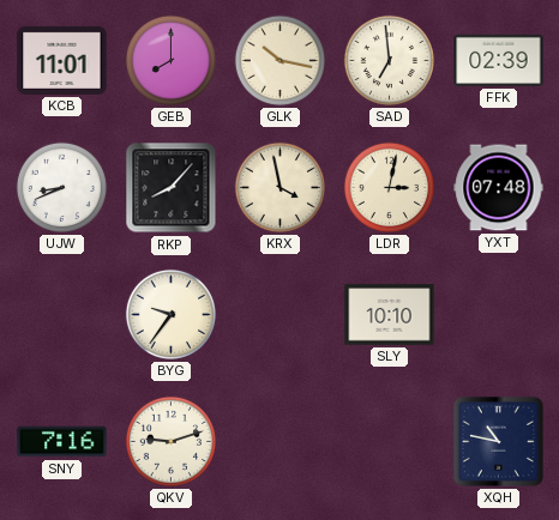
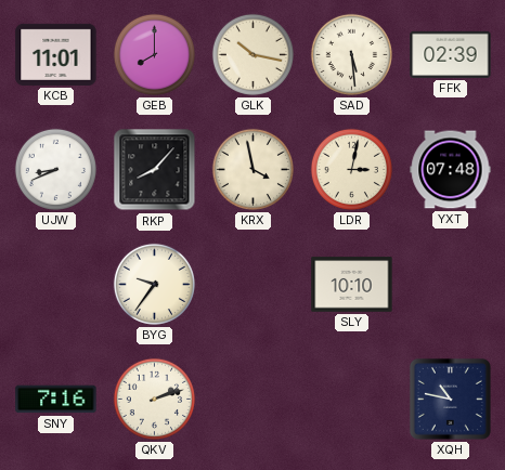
SAD: 6:59 -> 5:29
QKV: 9:12 -> 2:12
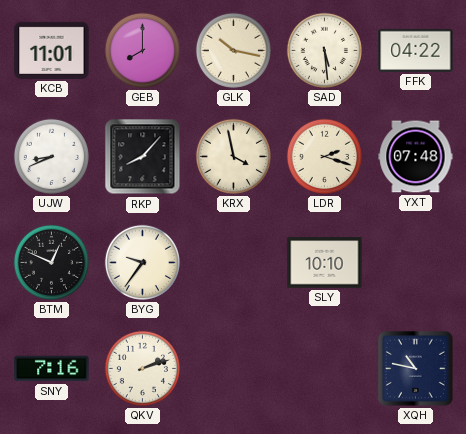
FFK: 02:39 -> 04:22
LDR: 3:02 -> 2:18
BTM: none -> 12:49
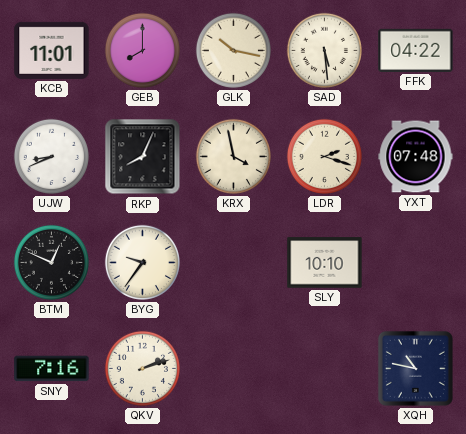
RKP: 8:07 -> 8:04
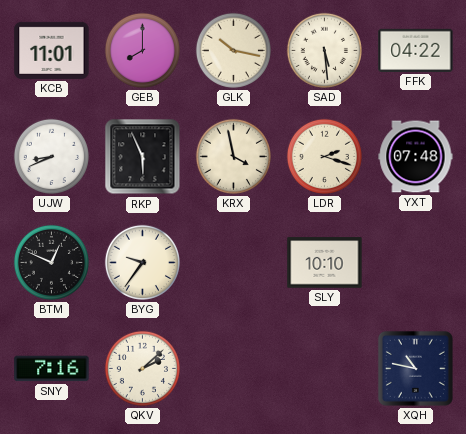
RKP: 8:04 -> 5:56
QKV: 2:12 -> 2:08
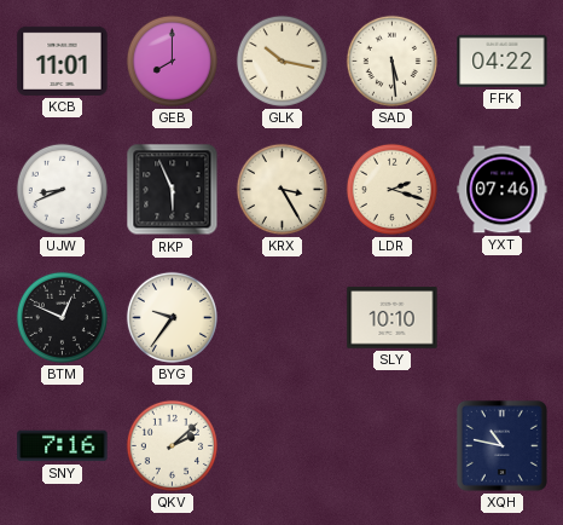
KRX: 3:58 -> 3:25
YXT: 07:48 -> 07:46
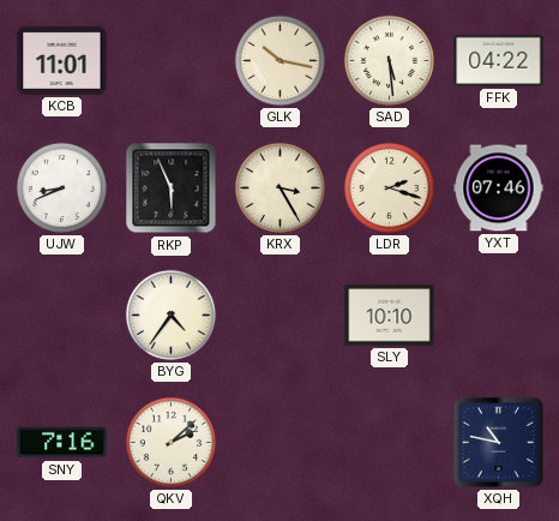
GEB: 8:00 -> none
BTM: 12:49 -> none
BYG: 9:36 -> 4:36
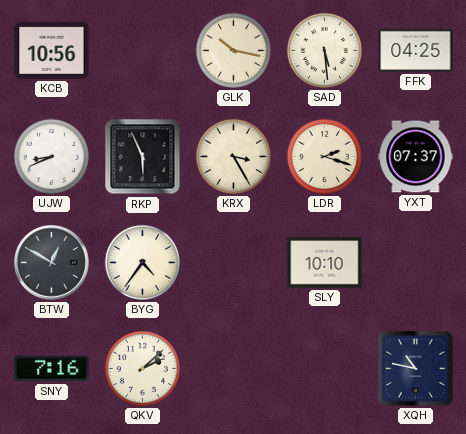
KCB: 11:01 -> 10:56
FFK: 04:22 -> 04:25
YXT: 07:46 -> 07:37
BTW: none -> 12:50
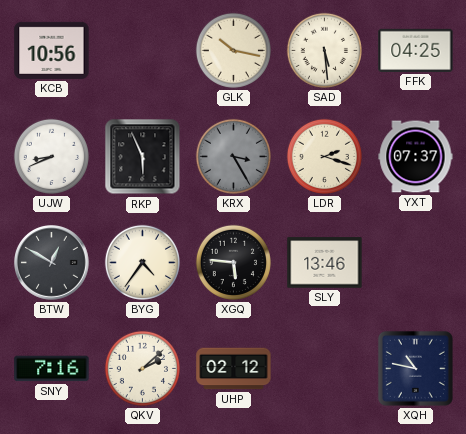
KRX dial: cream -> grey
XGQ: none -> 5:46
SLY: 10:10 -> 13:46
UHP: none -> 02:12
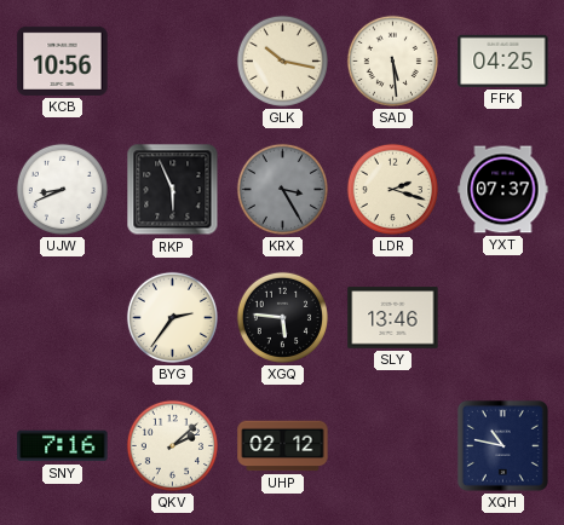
BTW: 12:50 -> none
BYG: 4:36 -> 2:36
